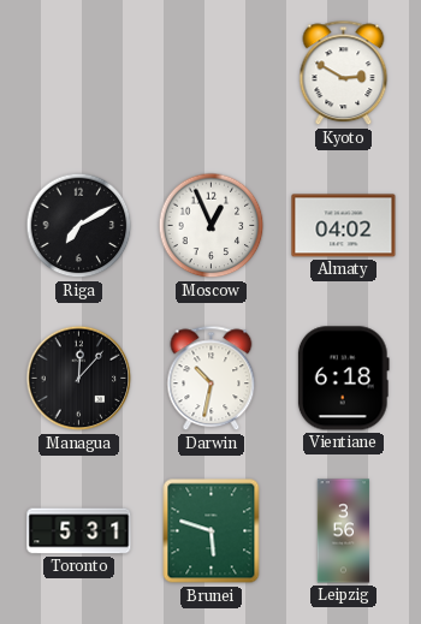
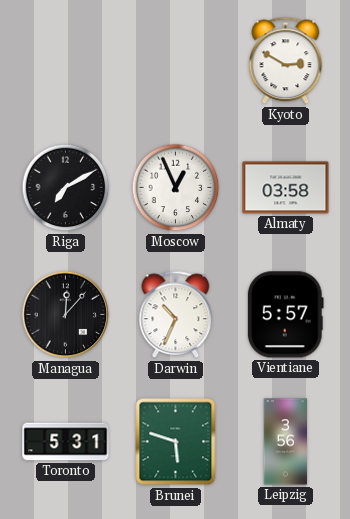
Almaty: 04:02 -> 03:58
Darwin: 10:32 -> 10:34
Vientiane: 6:18 -> 5:57
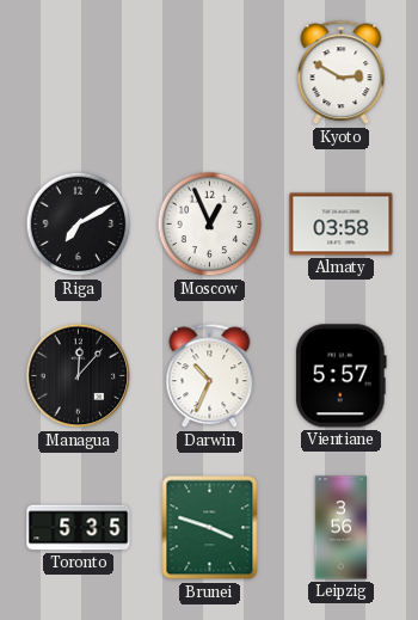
Toronto: 5:31 -> 5:35
Brunei: 5:48 -> 3:48
